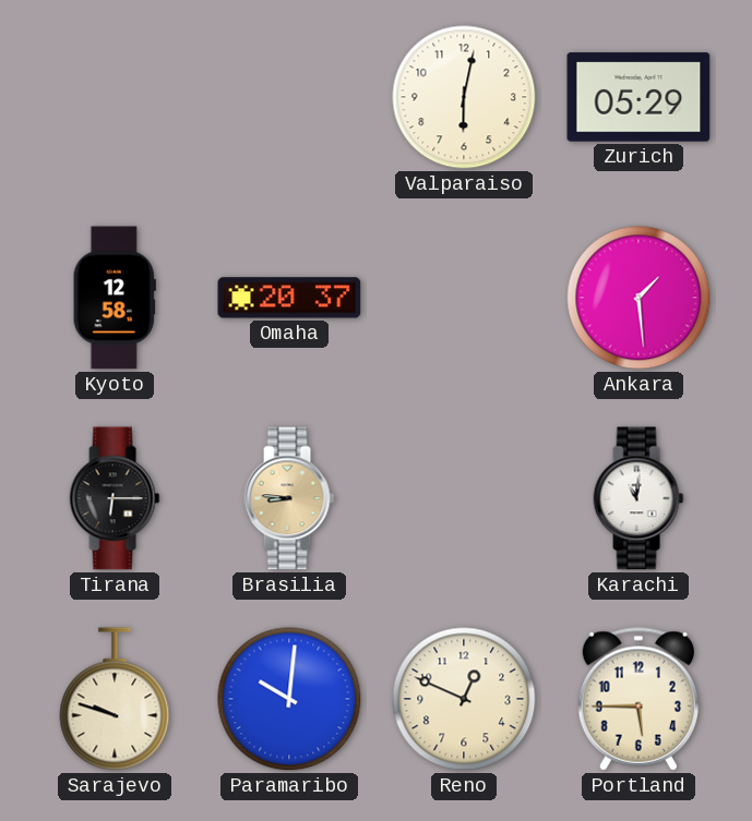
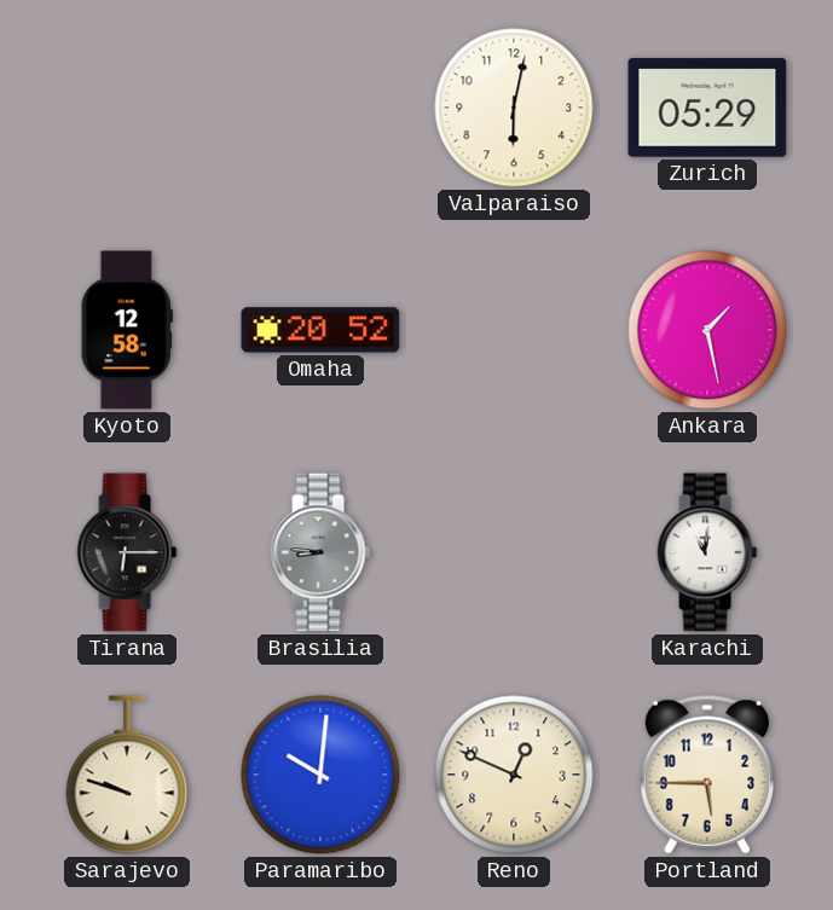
Omaha: 20:37 -> 20:52
Ankara: 1:29 -> 1:28
Brasilia dial: champagne -> grey
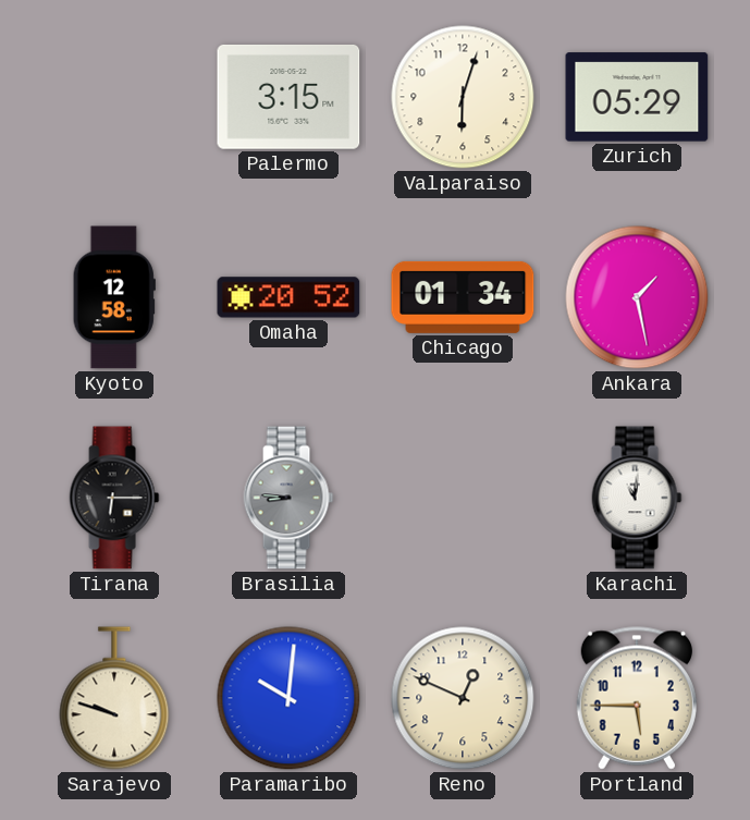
Palermo: none -> 3:15
Valparaiso: 6:02 -> 6:03
Chicago: none -> 01:34
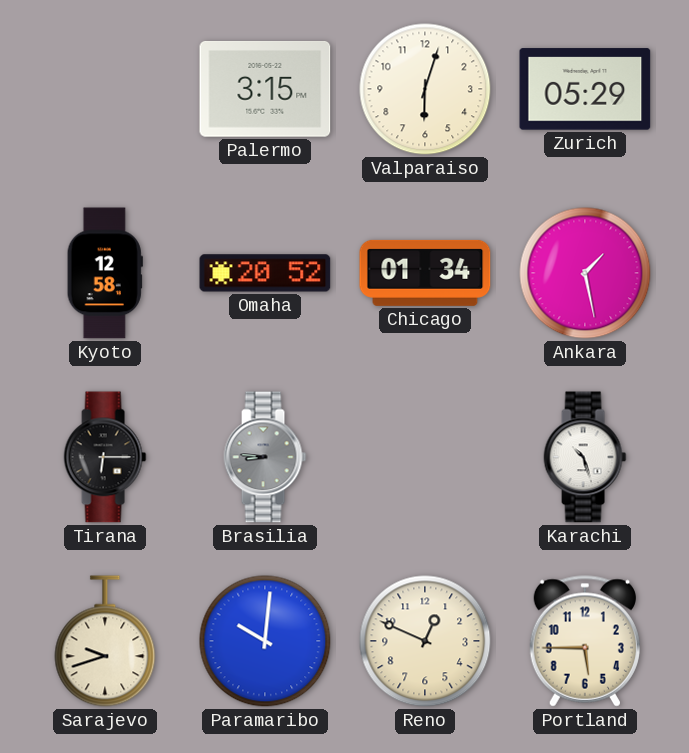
Karachi: 11:01 -> 10:27
Sarajevo: 9:48 -> 9:42
